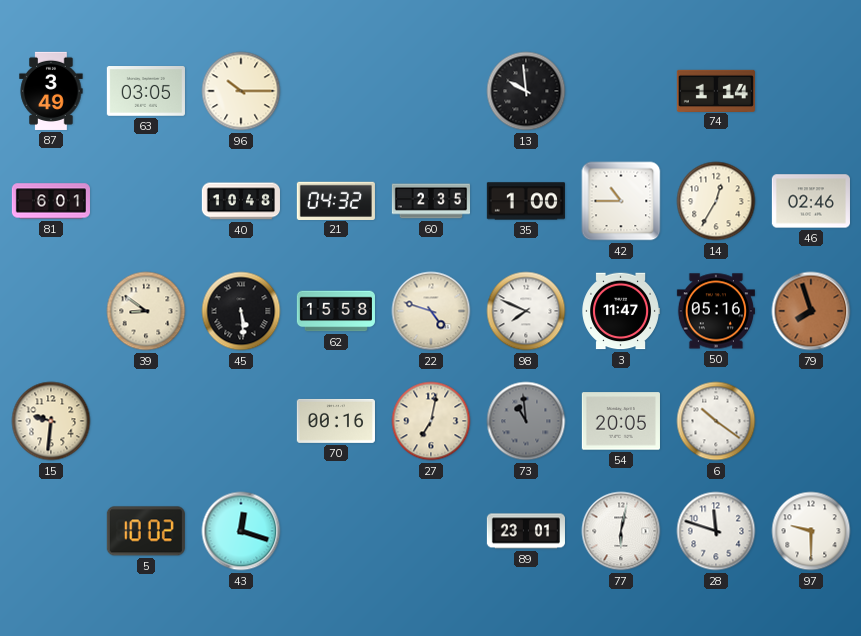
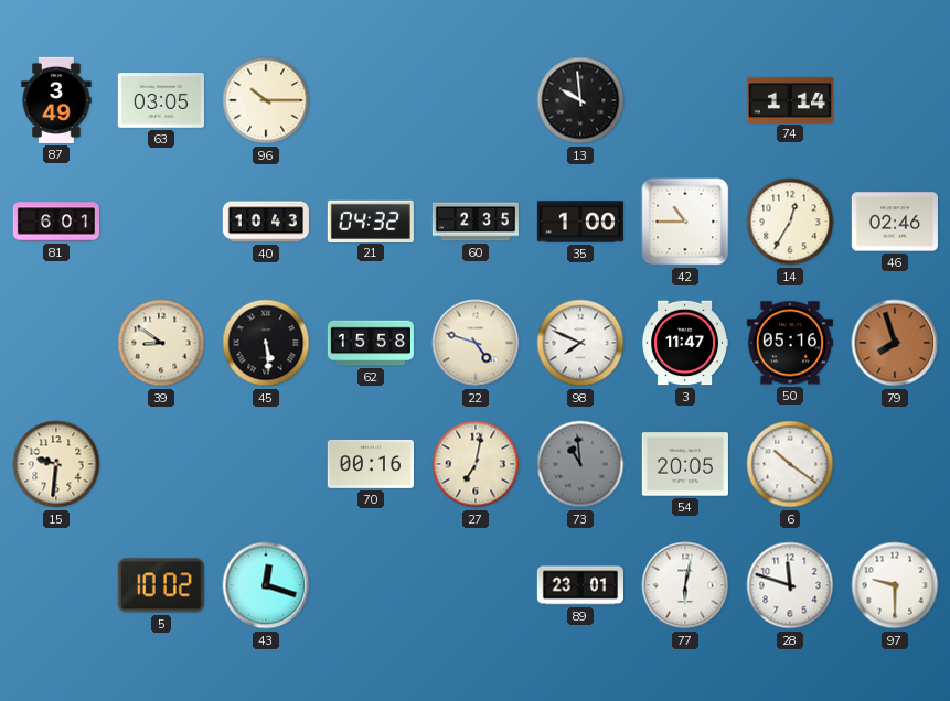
40: 10:48 -> 10:43
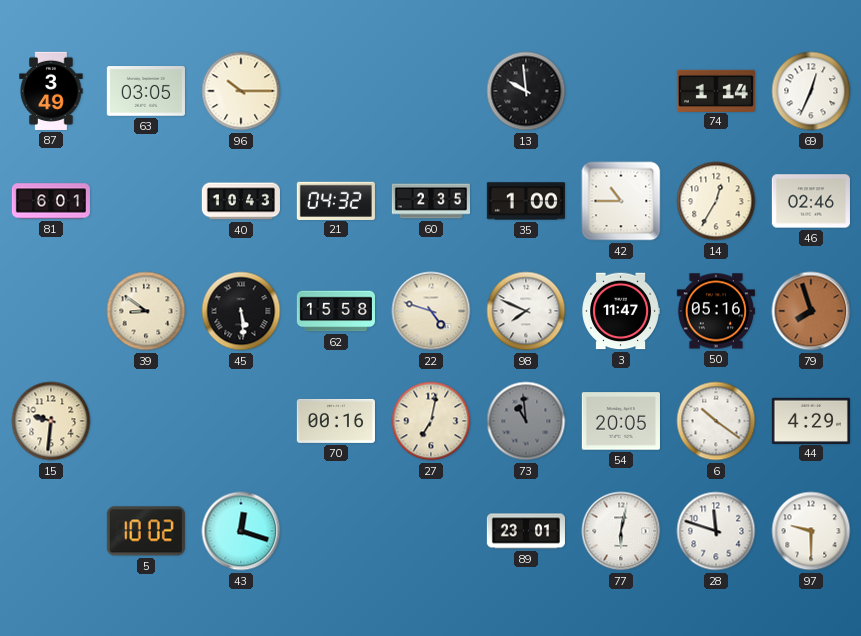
69: none -> 12:34
44: none -> 4:29
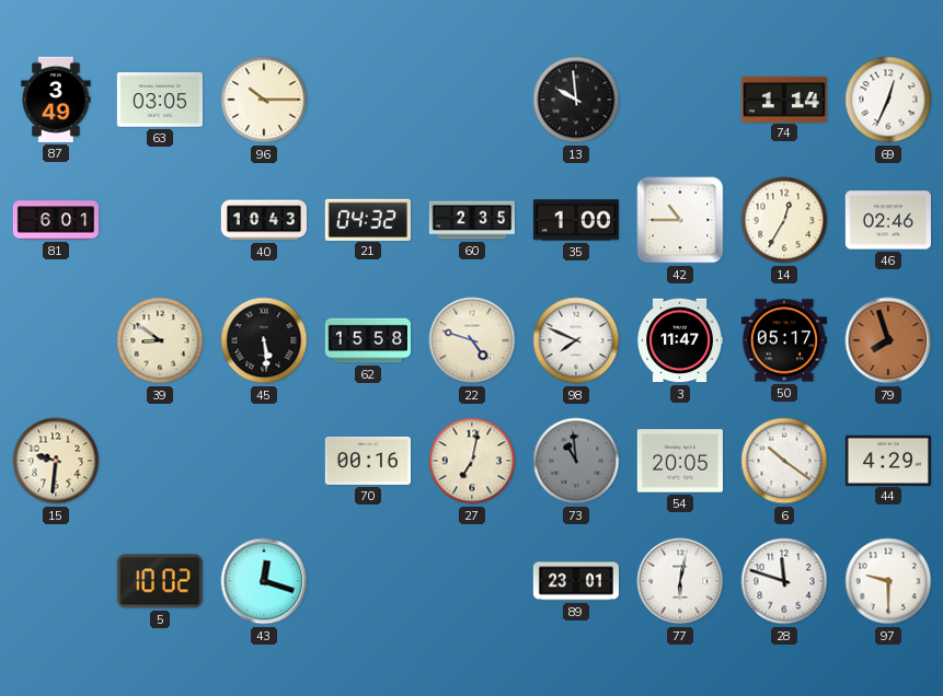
50: 05:16 -> 05:17
